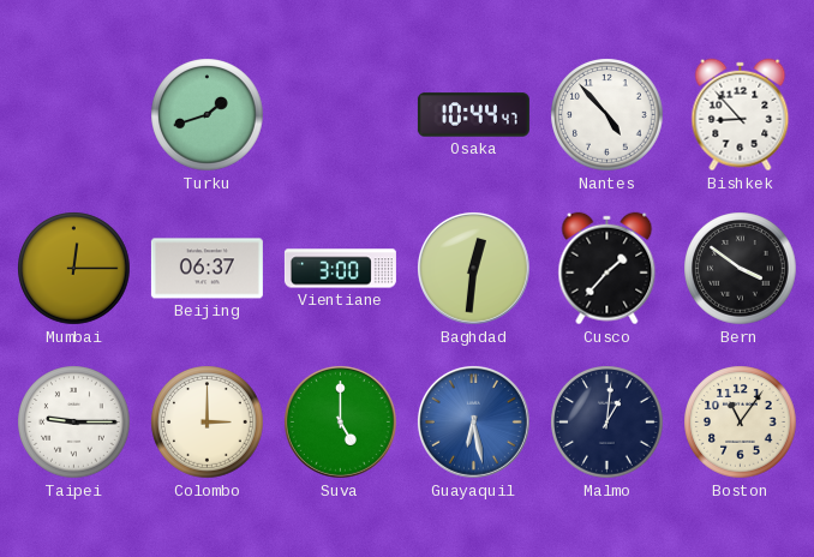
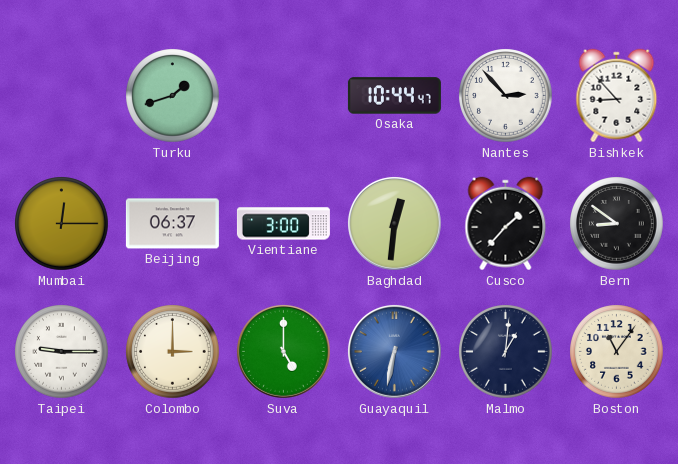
Nantes: 4:53 -> 2:53
Bern: 3:51 -> 8:51
Guayaquil: 6:28 -> 6:32
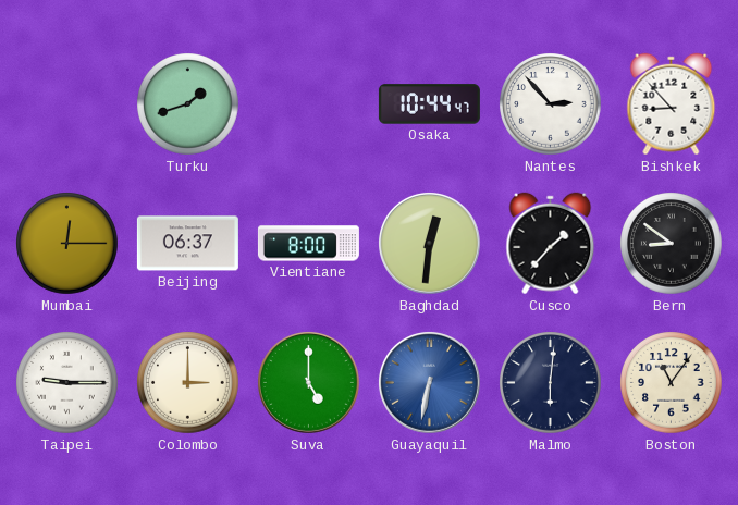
Vientiane: 3:00 -> 8:00
Malmo: 1:01 -> 6:01
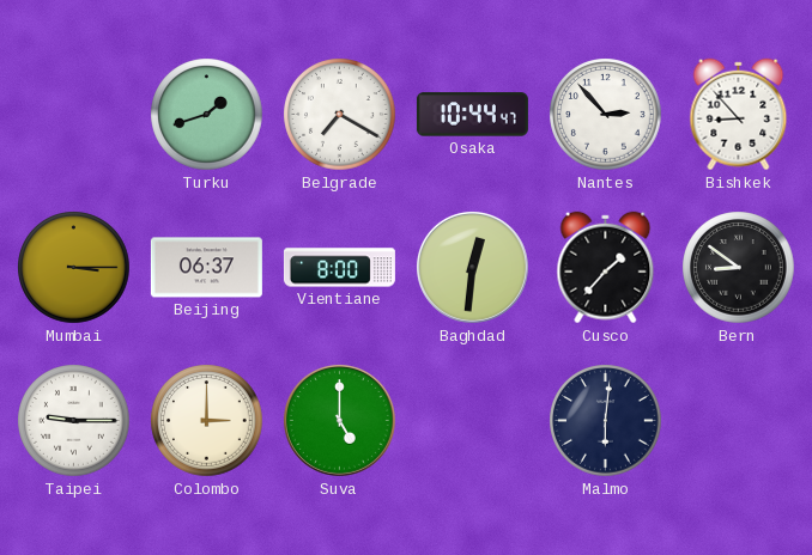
Belgrade: none -> 7:20
Mumbai: 12:15 -> 3:15
Guayaquil: 6:32 -> none
Boston: 11:06 -> none
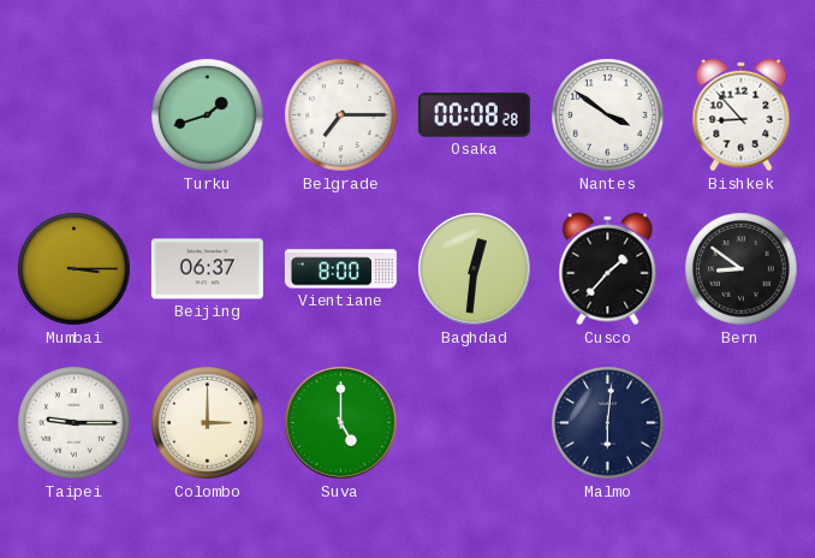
Belgrade: 7:20 -> 7:15
Osaka: 10:44 -> 00:08
Nantes: 2:53 -> 3:51
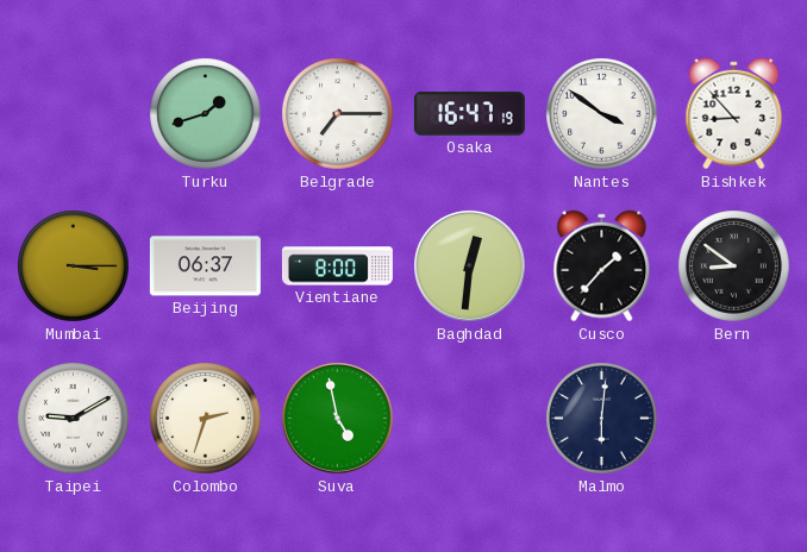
Osaka: 00:08 -> 16:47
Taipei: 9:15 -> 9:10
Colombo: 3:00 -> 2:33
Suva: 5:00 -> 4:58
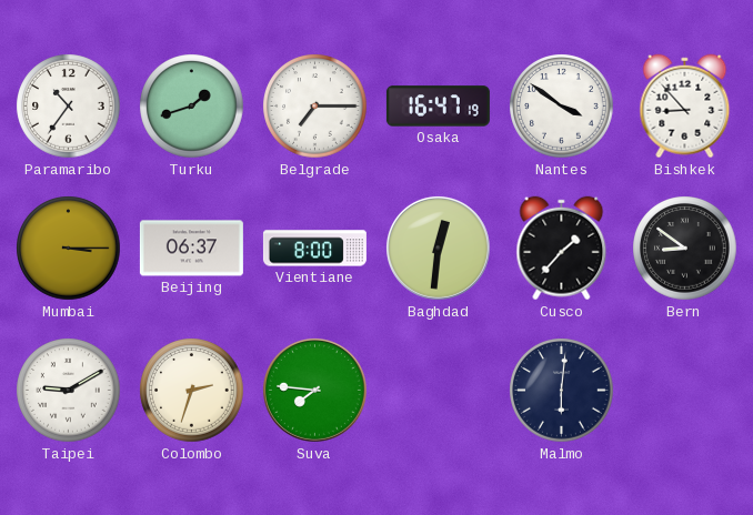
Paramaribo: none -> 10:36
Suva: 4:58 -> 7:46
